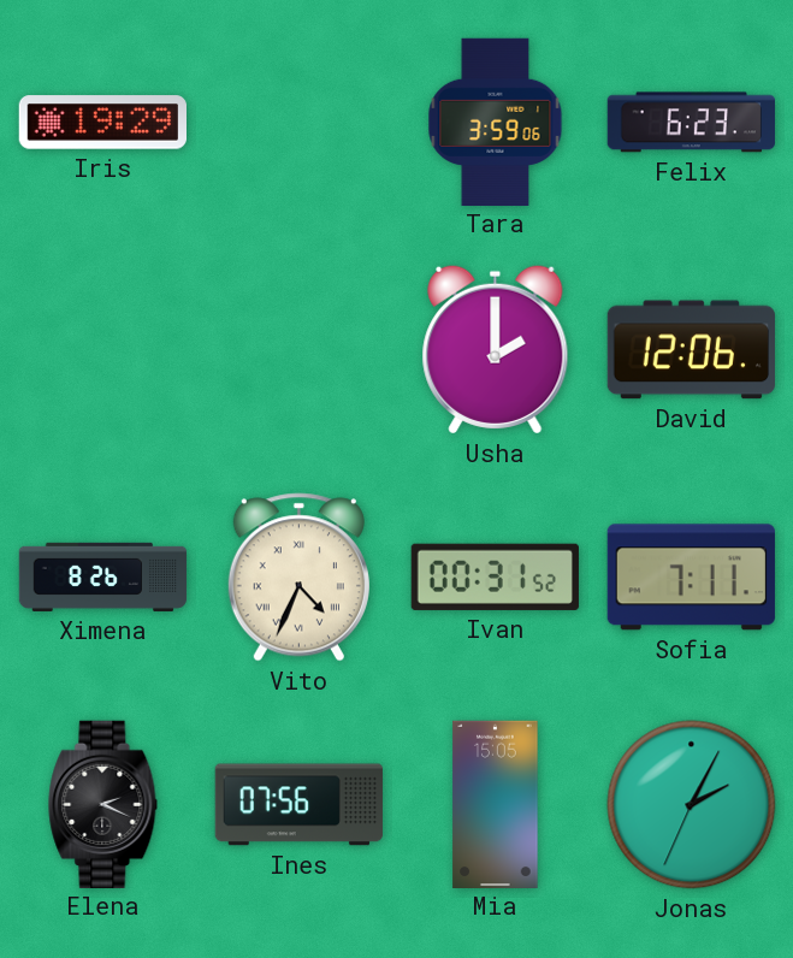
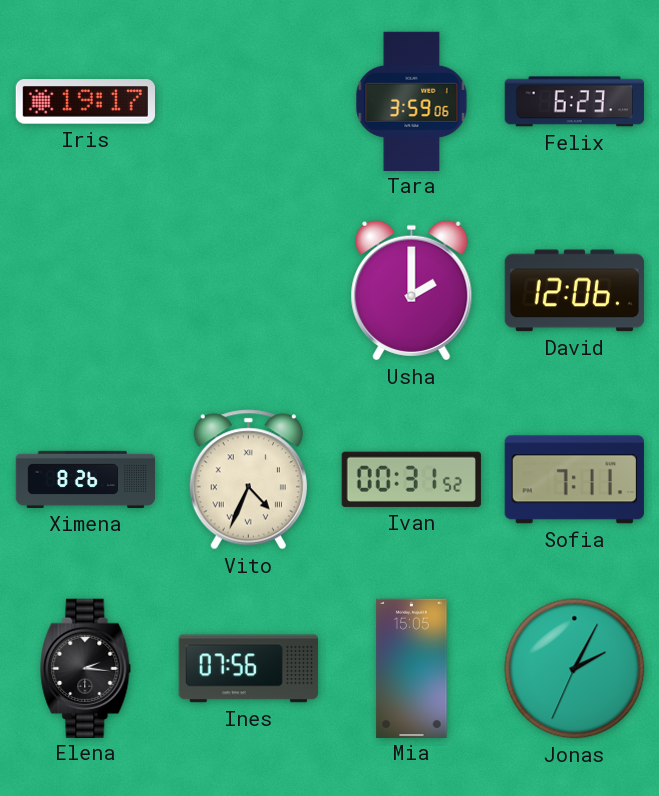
Iris: 19:29 -> 19:17
Elena: 2:19 -> 2:16
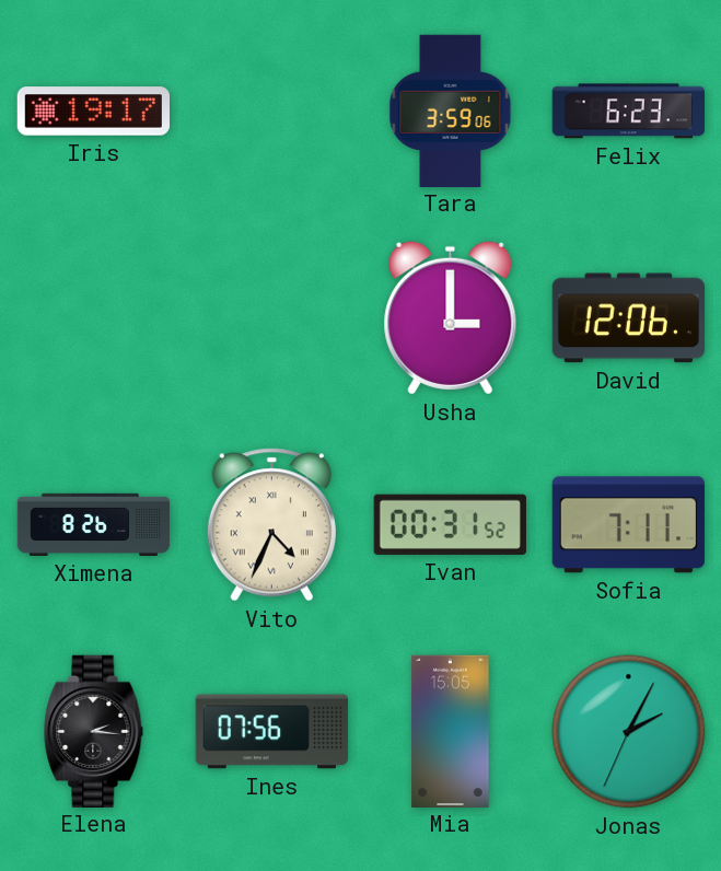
Usha: 2:00 -> 3:00
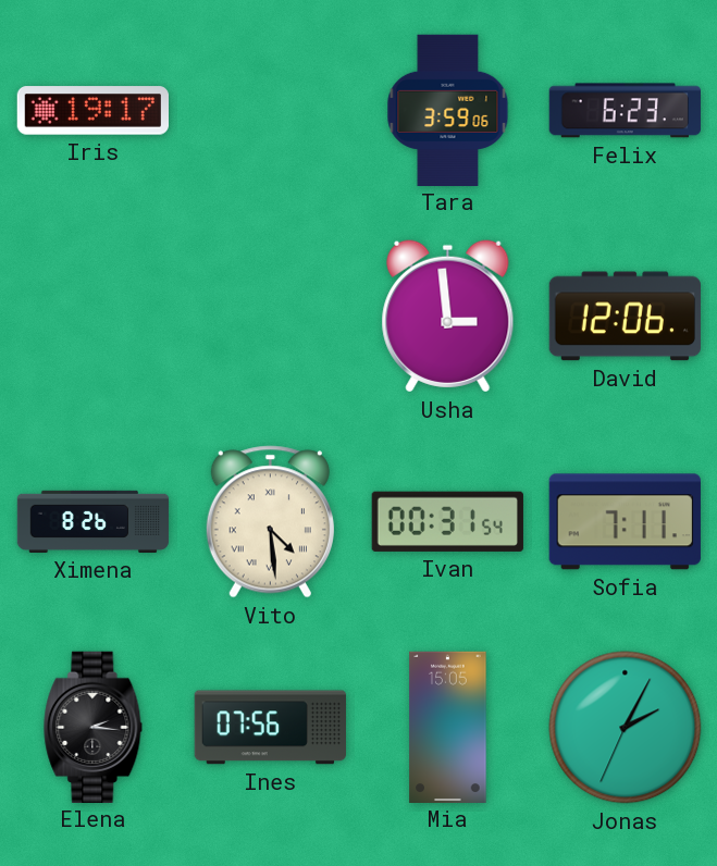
Usha: 3:00 -> 2:59
Vito: 4:34 -> 4:29
Ivan: 00:31:52 -> 00:31:54
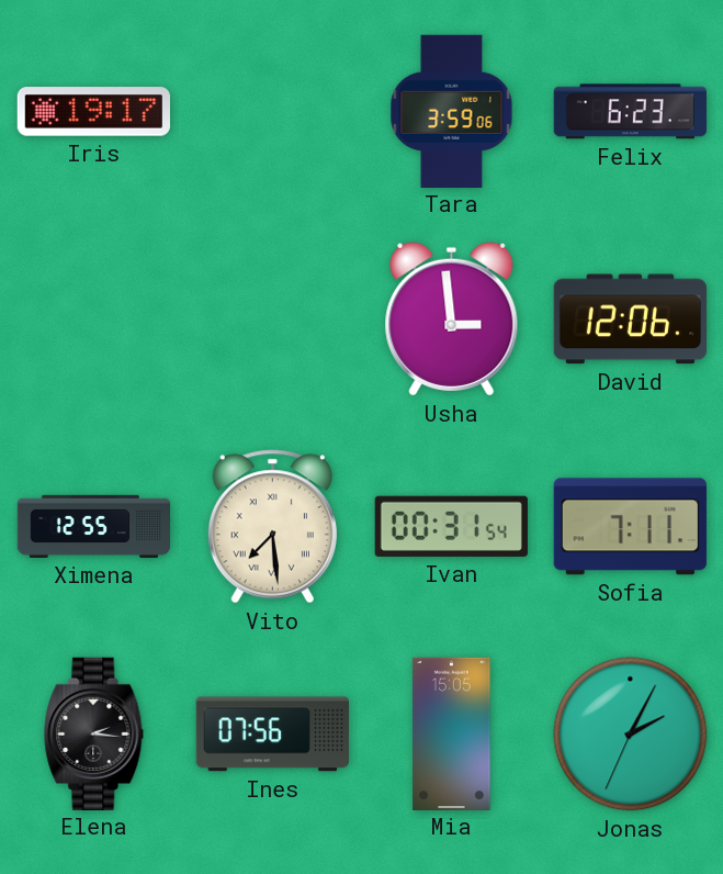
Ximena: 8:26 -> 12:55
Vito: 4:29 -> 7:29
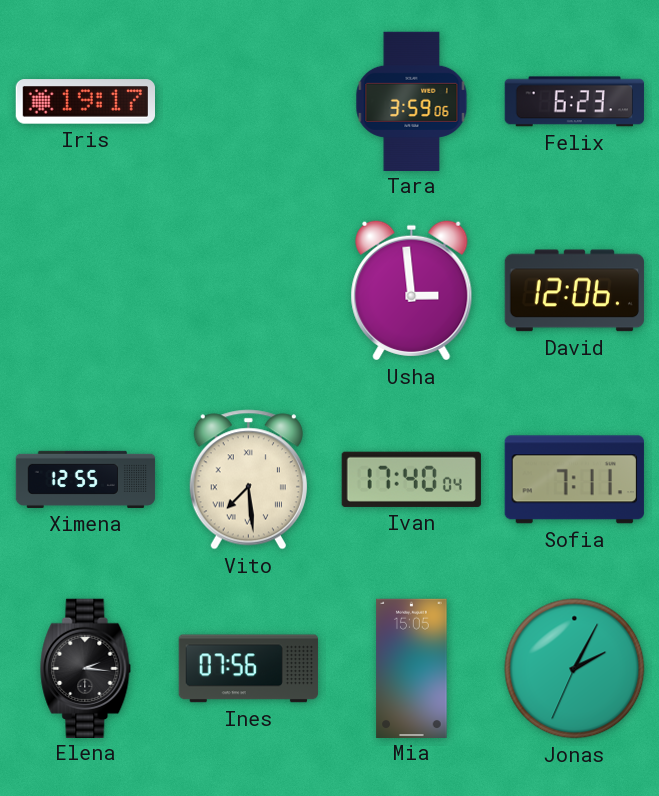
Ivan: 00:31 -> 17:40
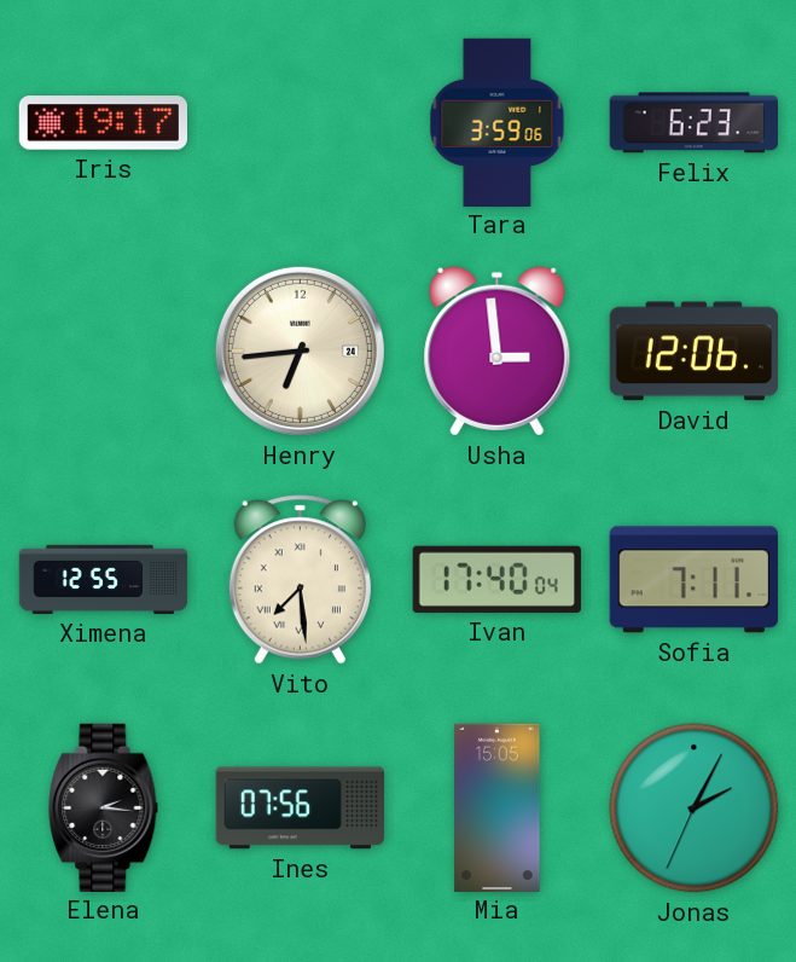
Henry: none -> 6:44
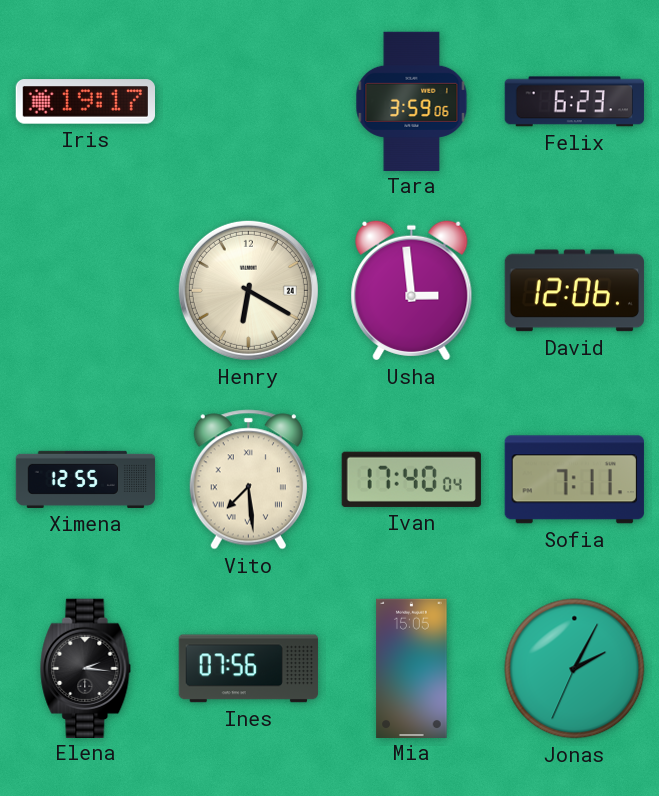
Henry: 6:44 -> 6:20
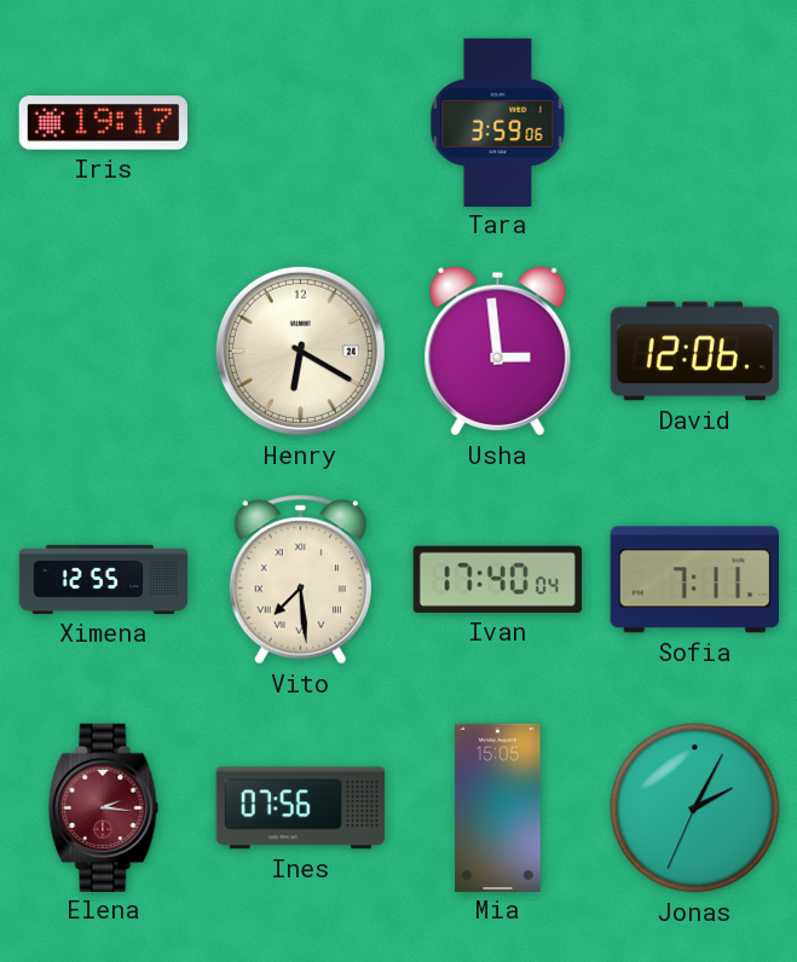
Felix: 6:23 -> none
Elena dial: black -> burgundy
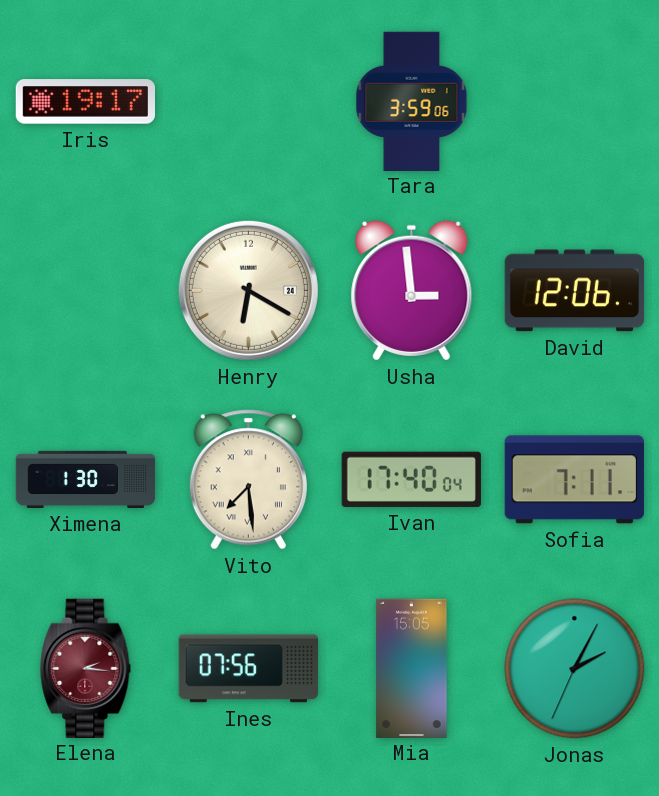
Ximena: 12:55 -> 1:30
